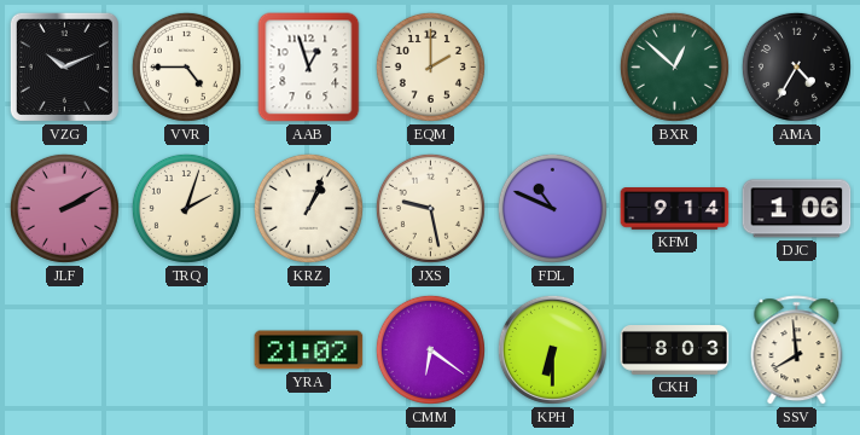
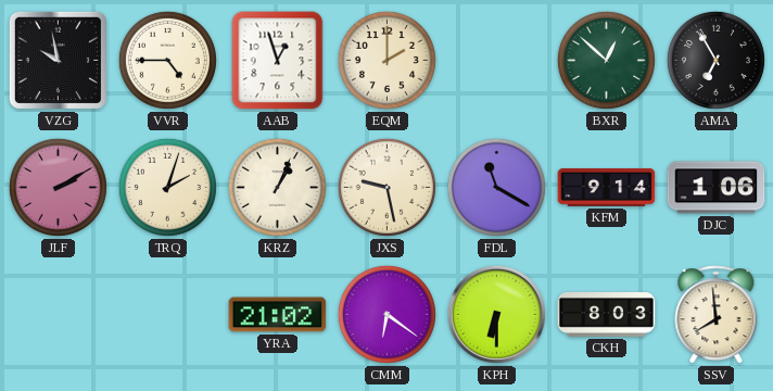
VZG: 10:11 -> 9:58
AMA: 4:35 -> 6:55
FDL: 10:49 -> 11:20
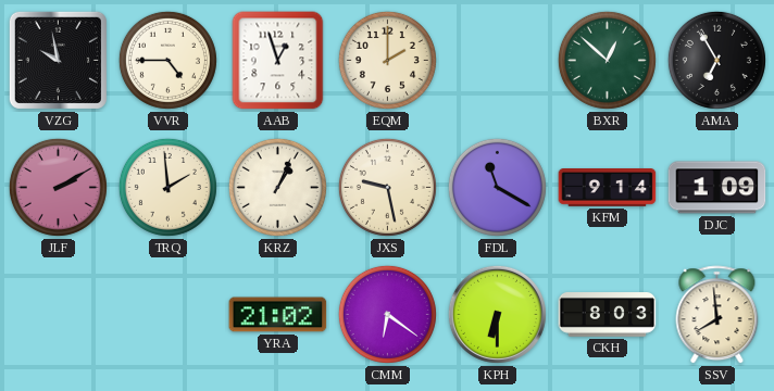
TRQ: 2:03 -> 1:59
DJC: 1:06 -> 1:09
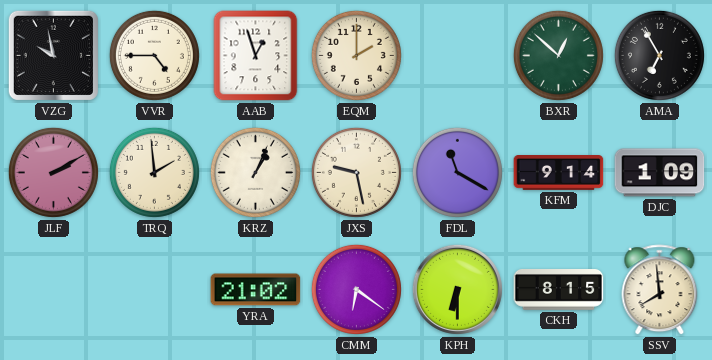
CKH: 8:03 -> 8:15
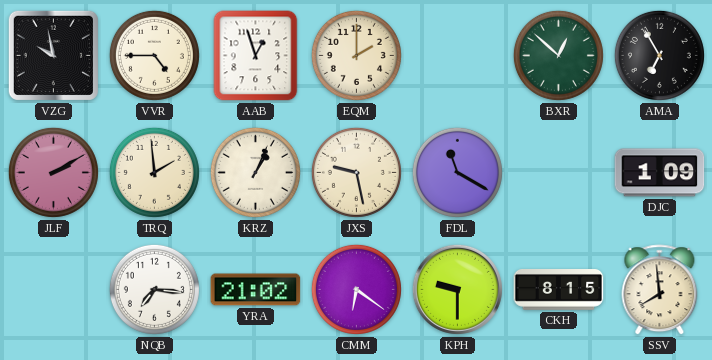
KFM: 9:14 -> none
NQB: none -> 7:16
KPH: 6:30 -> 9:30
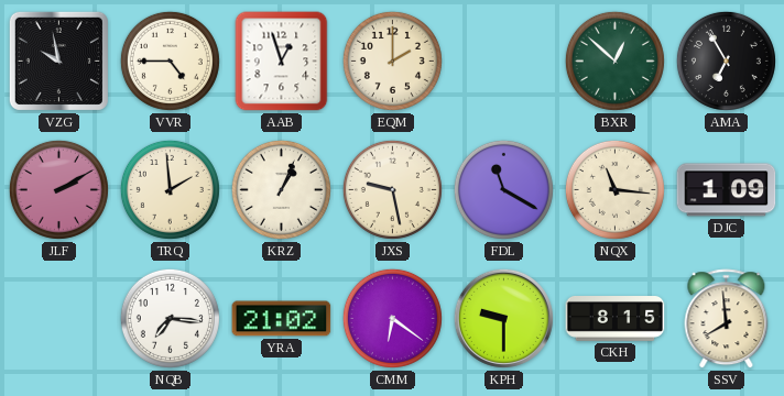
NQX: none -> 11:16
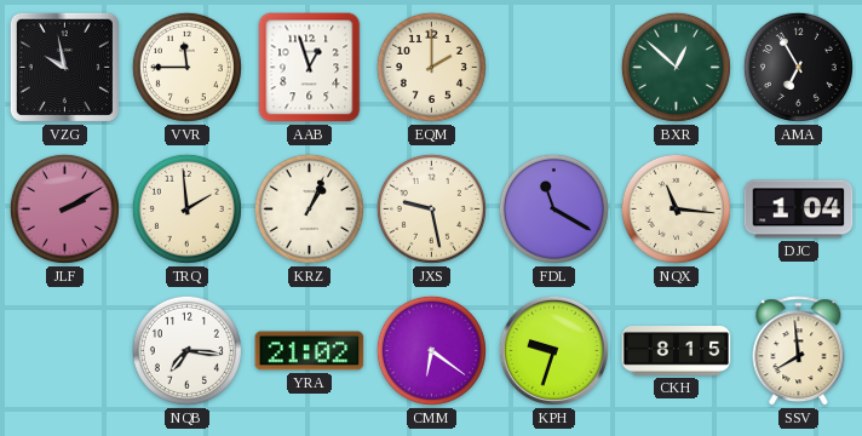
VVR: 4:45 -> 11:45
DJC: 1:09 -> 1:04
KPH: 9:30 -> 9:33
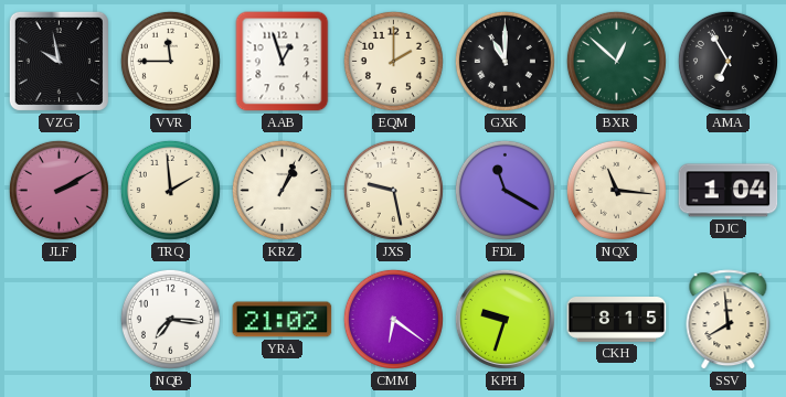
GXK: none -> 11:00
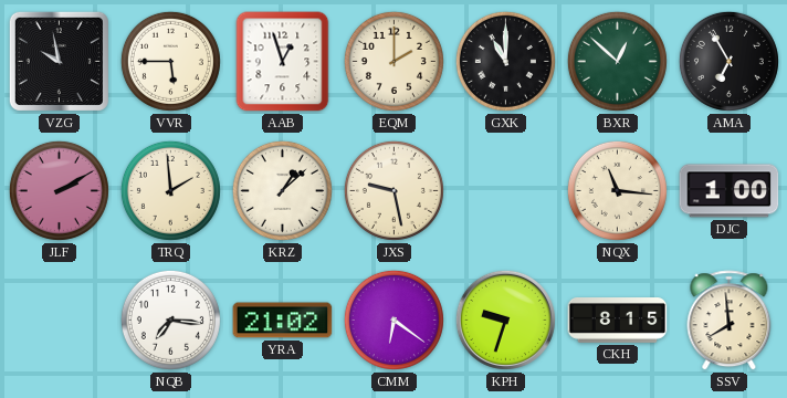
VVR: 11:45 -> 5:45
KRZ: 1:04 -> 1:08
FDL: 11:20 -> none
DJC: 1:04 -> 1:00
